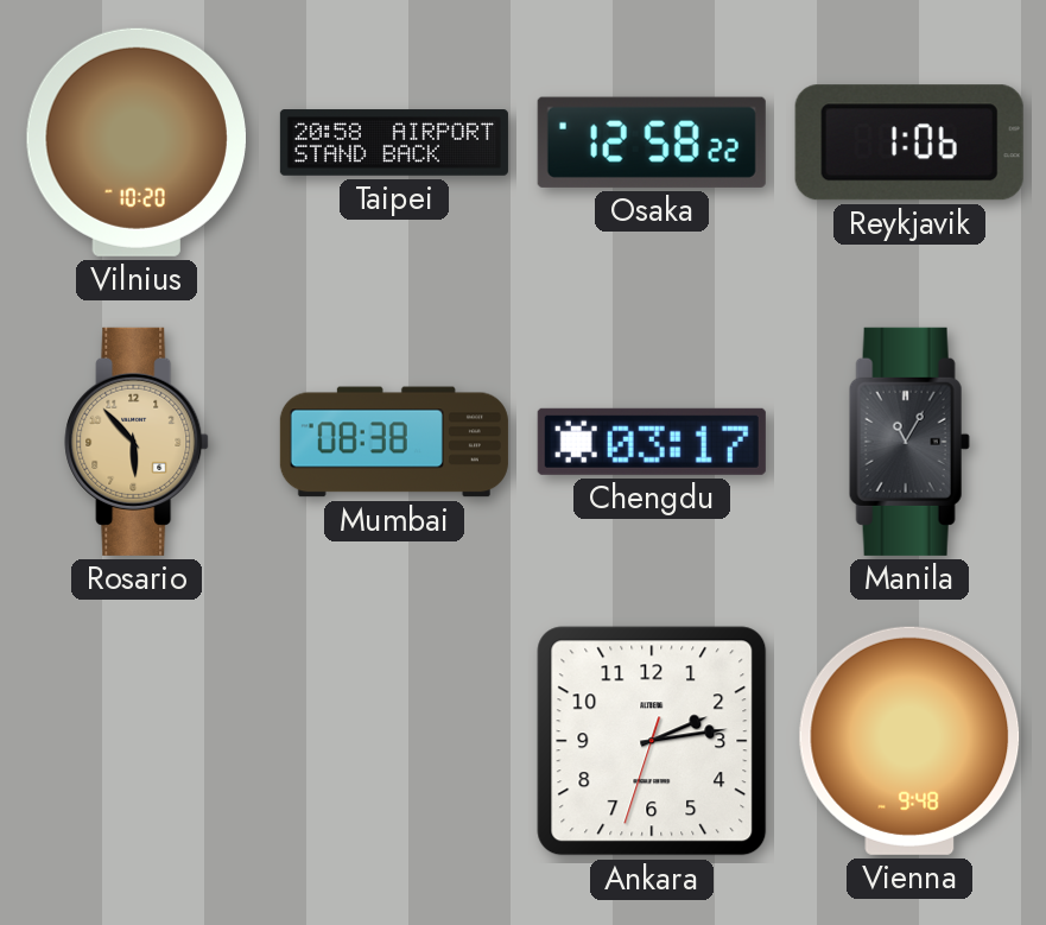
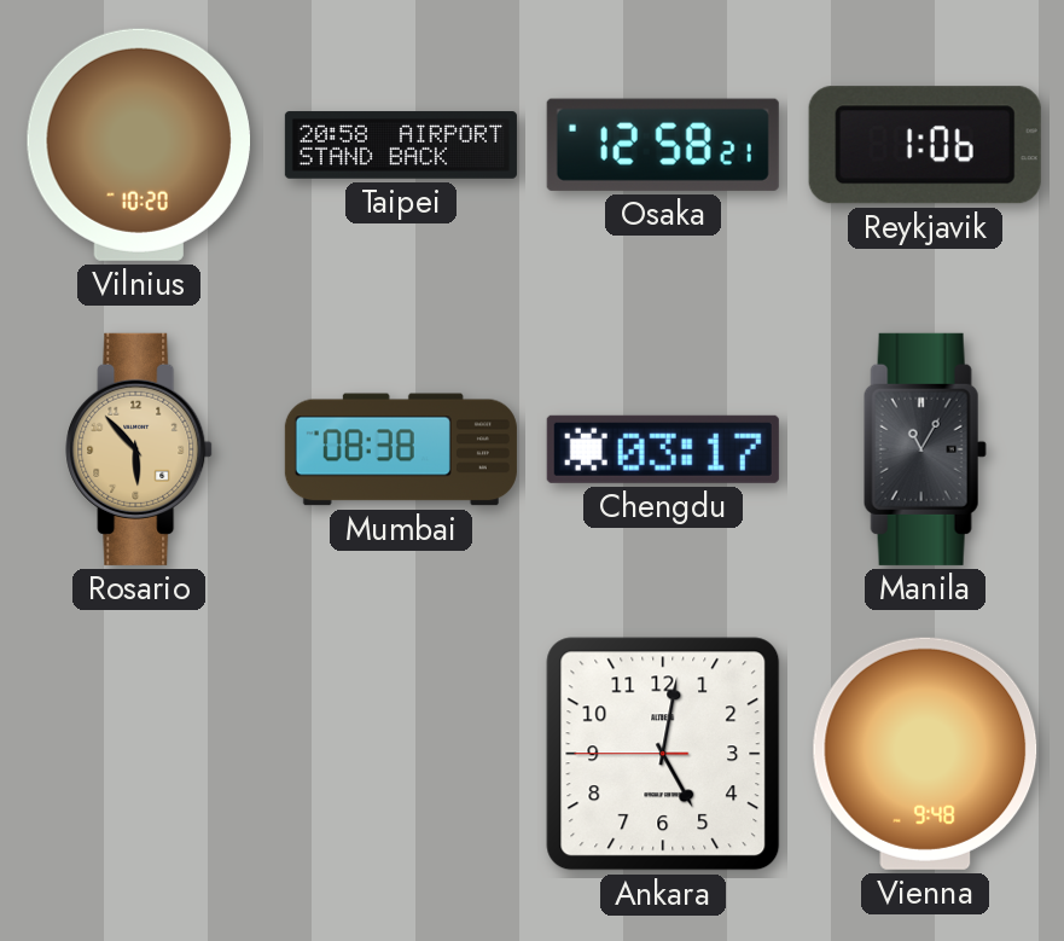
Osaka: 12:58:22 -> 12:58:21
Ankara: 2:13 -> 5:01
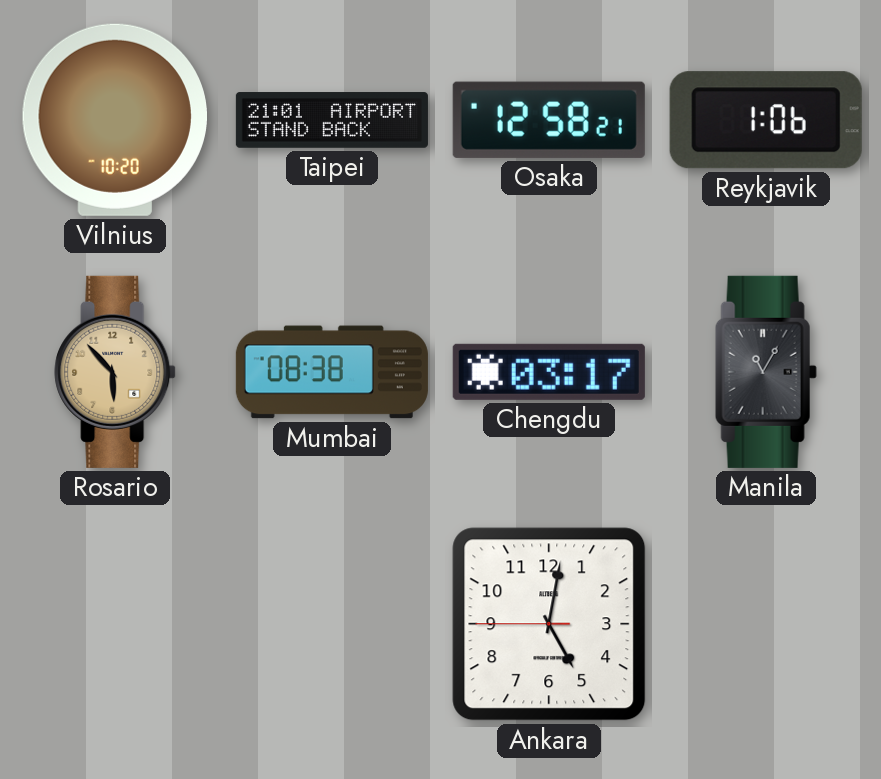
Taipei: 20:58 -> 21:01
Vienna: 9:48 -> none
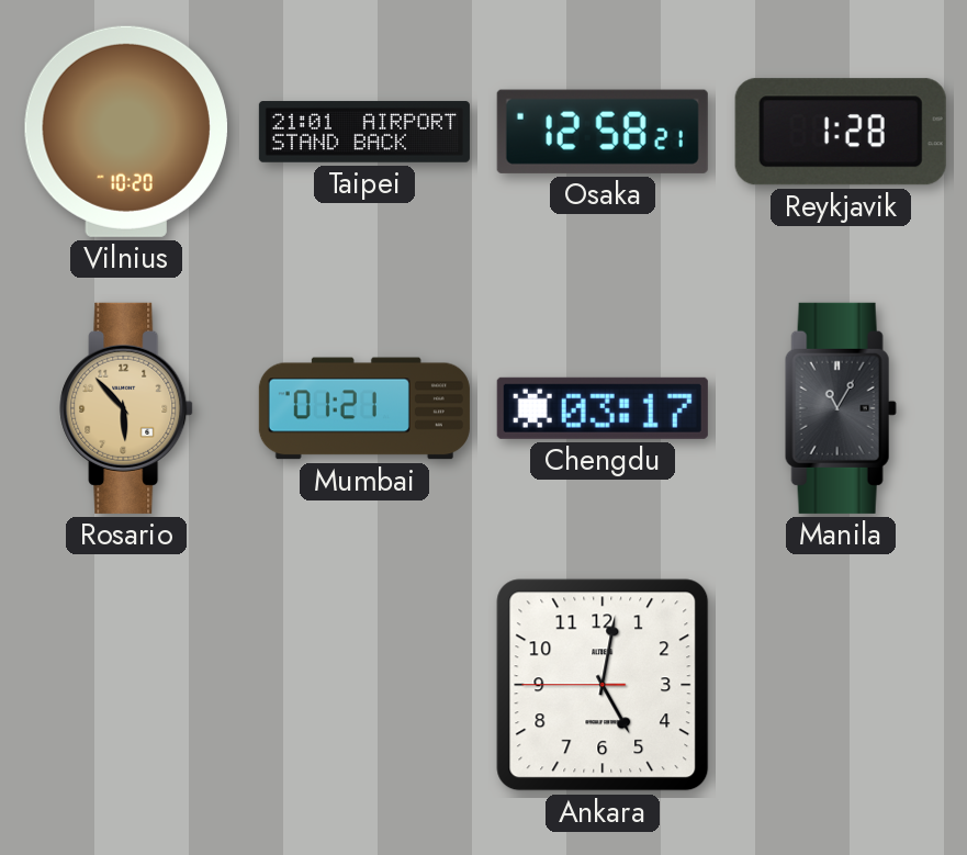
Reykjavik: 1:06 -> 1:28
Mumbai: 08:38 -> 01:21
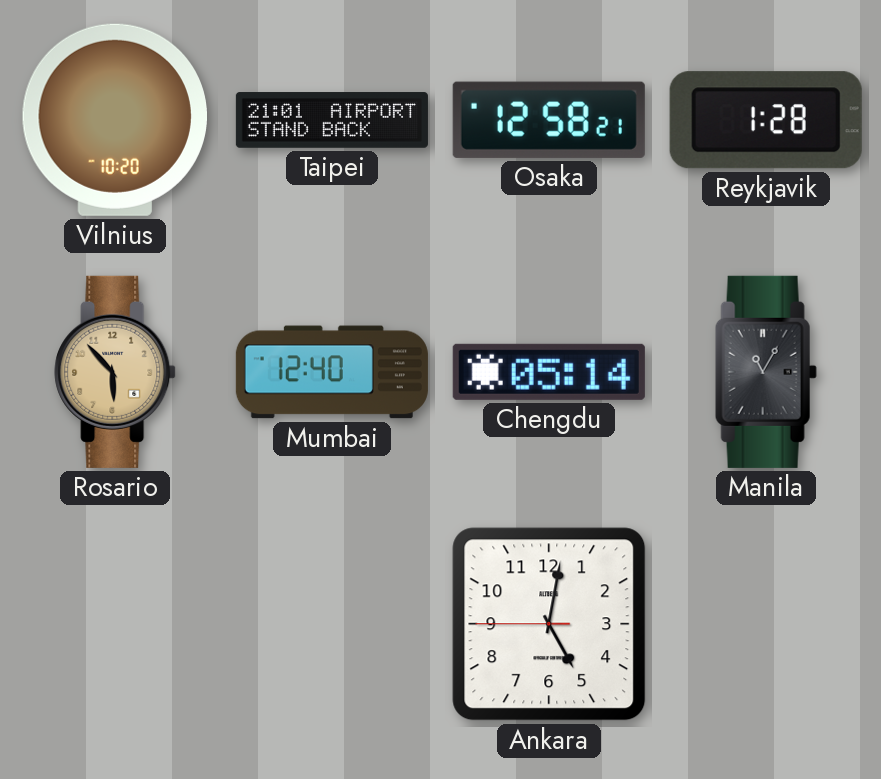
Mumbai: 01:21 -> 12:40
Chengdu: 03:17 -> 05:14
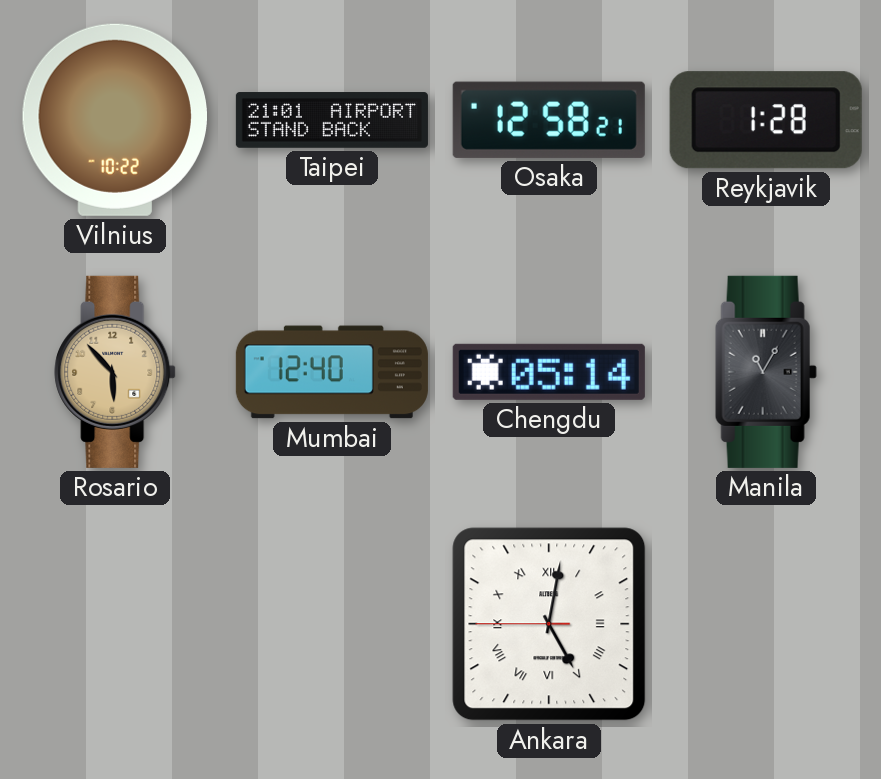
Vilnius: 10:20 -> 10:22
Ankara numerals: Arabic -> Roman
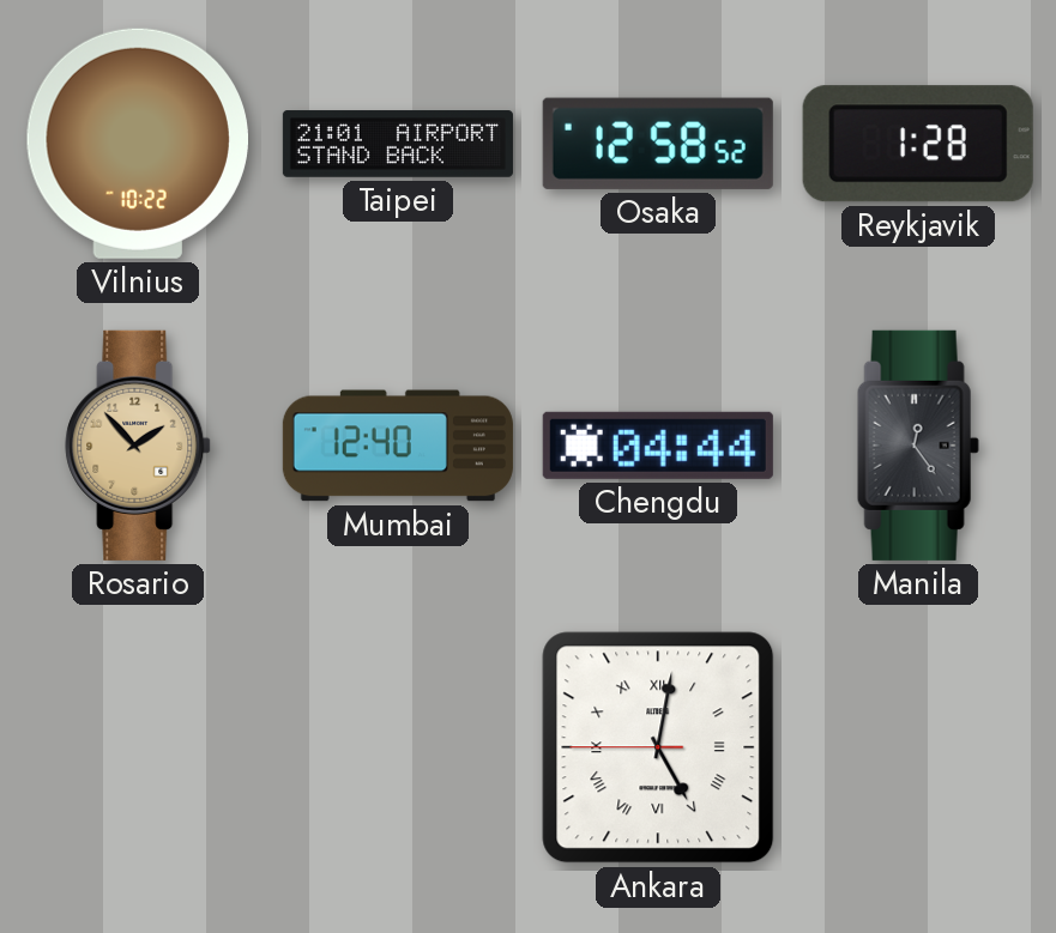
Osaka: 12:58:21 -> 12:58:52
Rosario: 5:53 -> 1:53
Chengdu: 05:14 -> 04:44
Manila: 11:05 -> 12:24
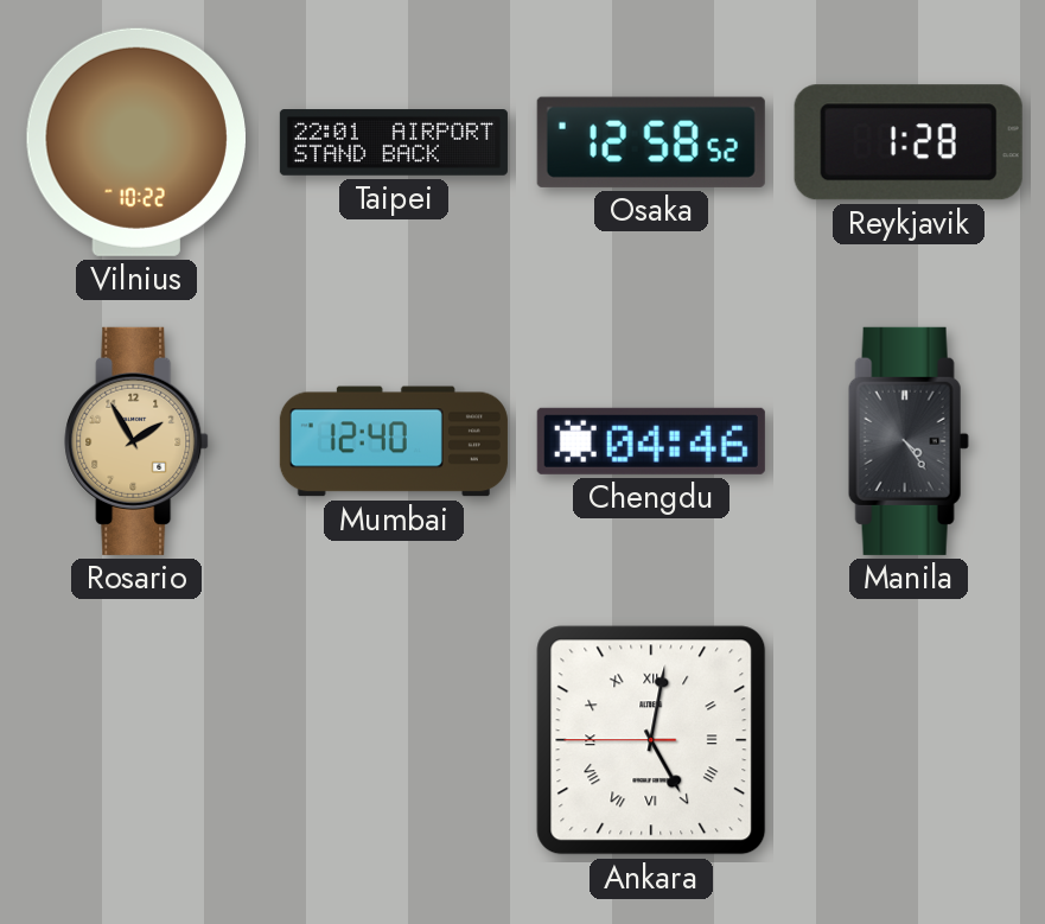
Taipei: 21:01 -> 22:01
Rosario: 1:53 -> 1:55
Chengdu: 04:44 -> 04:46
Manila: 12:24 -> 4:24
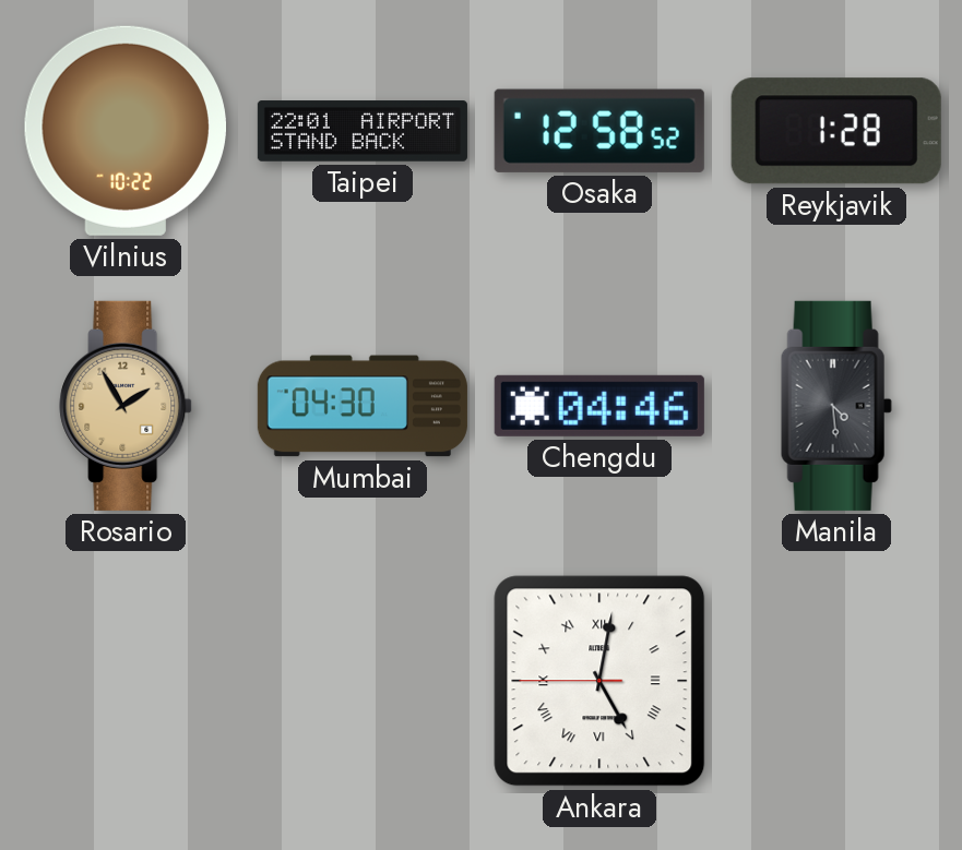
Mumbai: 12:40 -> 04:30
Manila: 4:24 -> 4:29
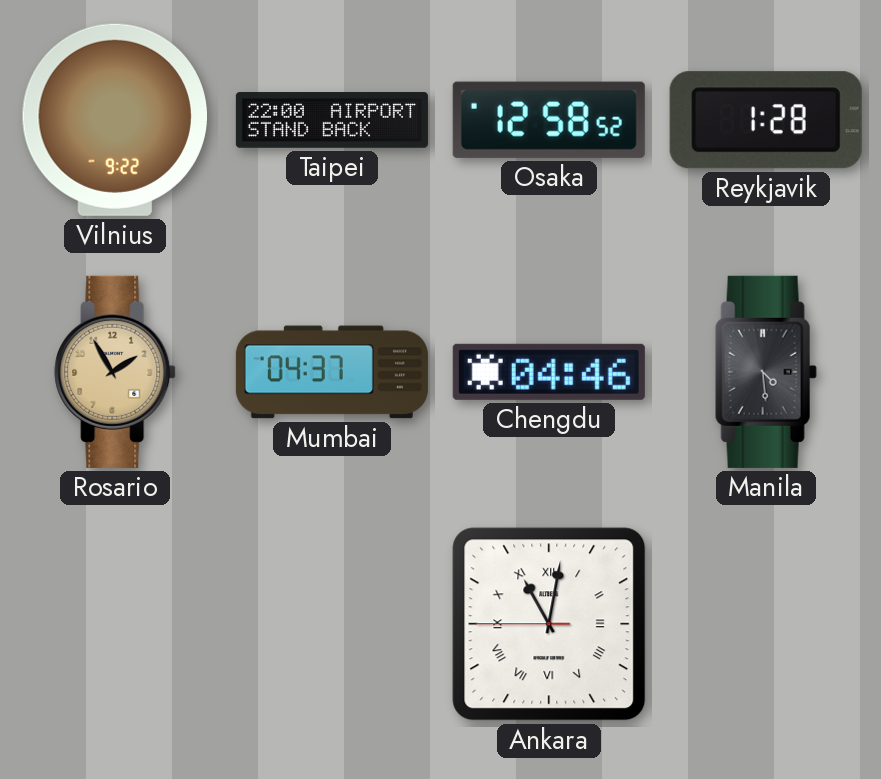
Vilnius: 10:22 -> 9:22
Taipei: 22:01 -> 22:00
Mumbai: 04:30 -> 04:37
Ankara: 5:01 -> 11:01
